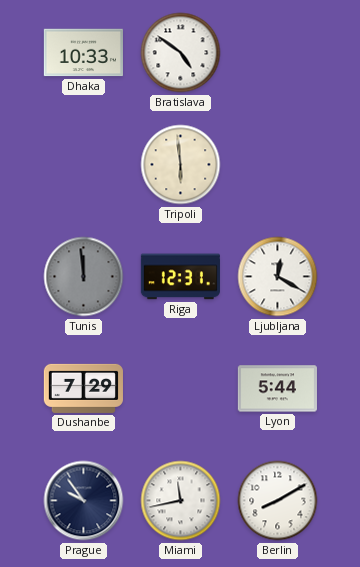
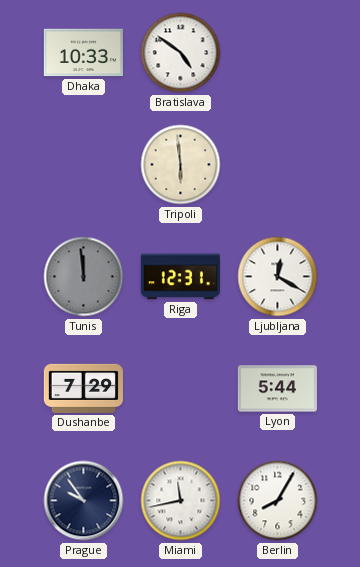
Berlin: 8:10 -> 8:05
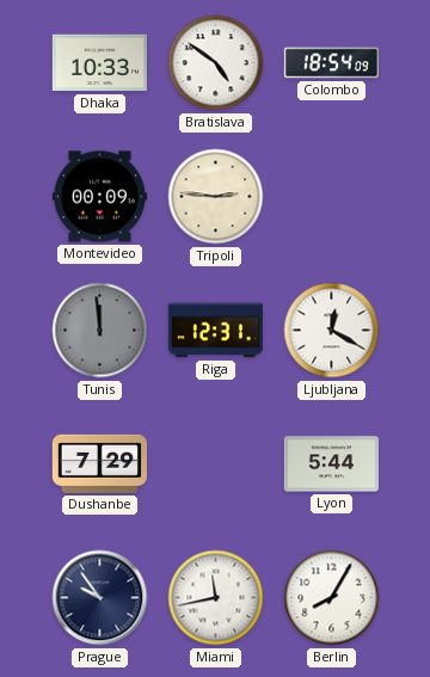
Colombo: none -> 18:54
Montevideo: none -> 00:09
Tripoli: 5:59 -> 2:46
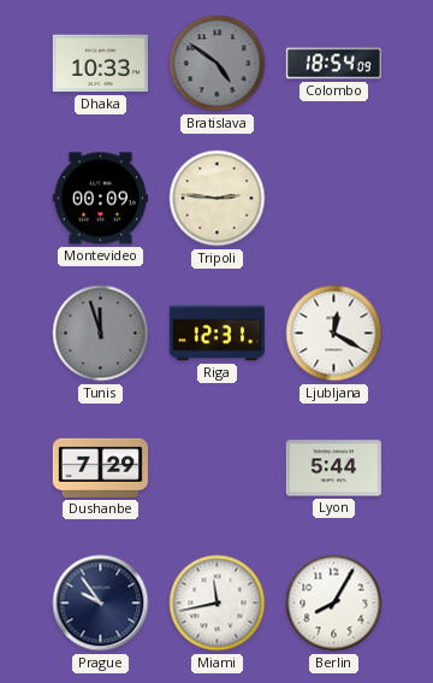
Bratislava dial: white -> grey
Tunis: 11:59 -> 11:57
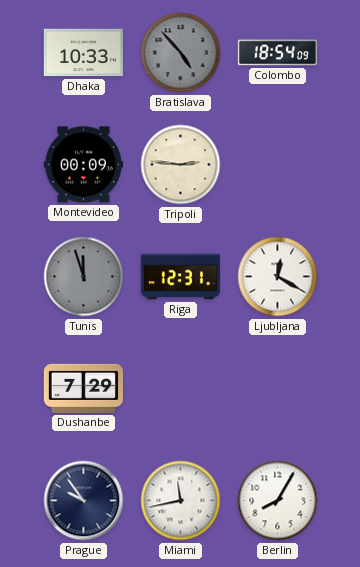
Bratislava: 4:51 -> 4:53
Lyon: 5:44 -> none
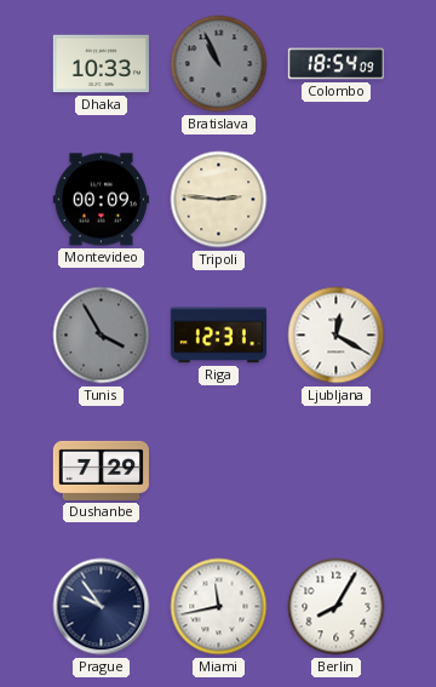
Bratislava: 4:53 -> 10:56
Tunis: 11:57 -> 3:55
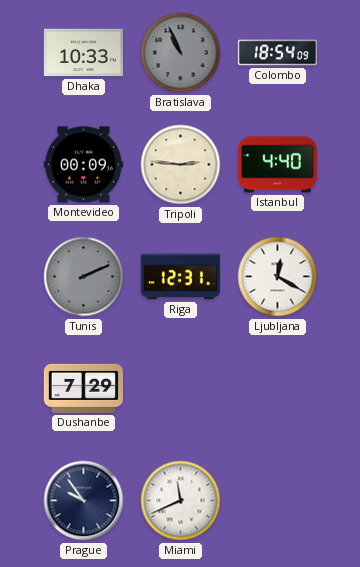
Istanbul: none -> 4:40
Tunis: 3:55 -> 2:11
Miami: 11:43 -> 11:41
Berlin: 8:05 -> none
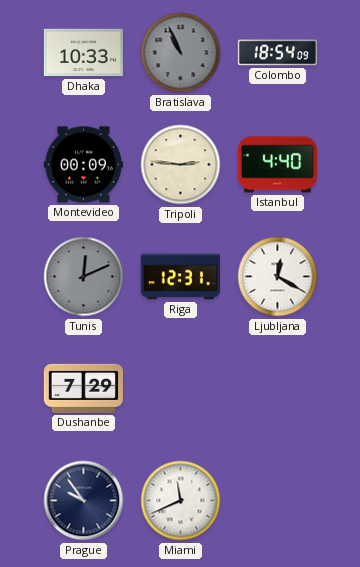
Tunis: 2:11 -> 12:11
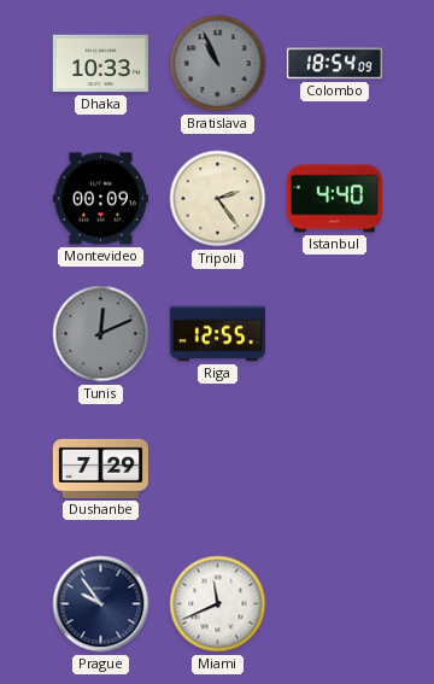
Tripoli: 2:46 -> 2:24
Riga: 12:31 -> 12:55
Ljubljana: 12:20 -> none
